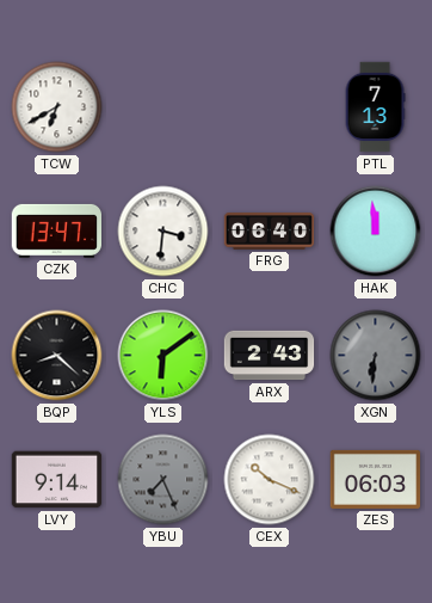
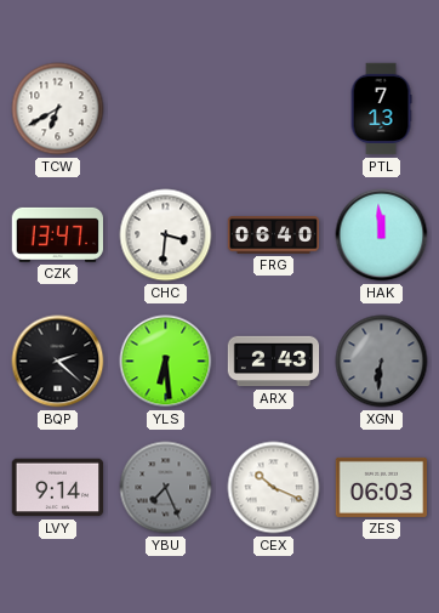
BQP: 8:22 -> 2:22
YLS: 6:09 -> 6:29
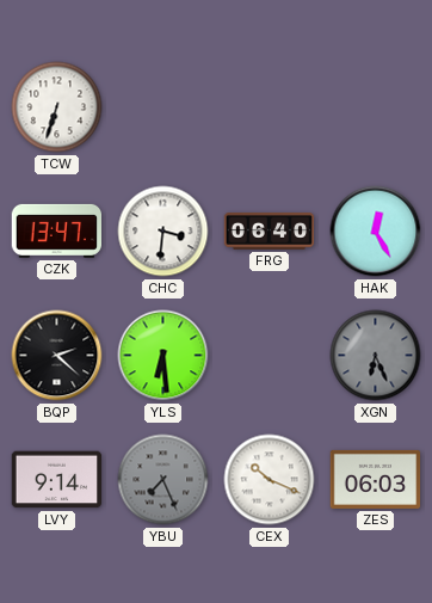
TCW: 6:40 -> 6:33
PTL: 7:13 -> none
HAK: 11:59 -> 12:25
ARX: 2:43 -> none
XGN: 6:31 -> 6:26
